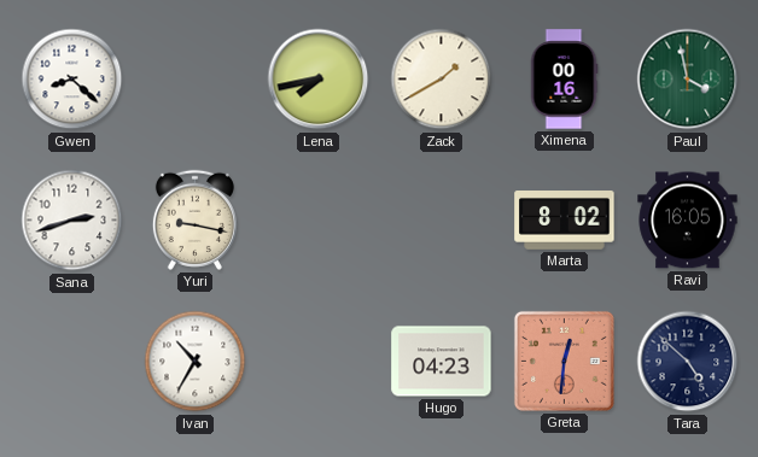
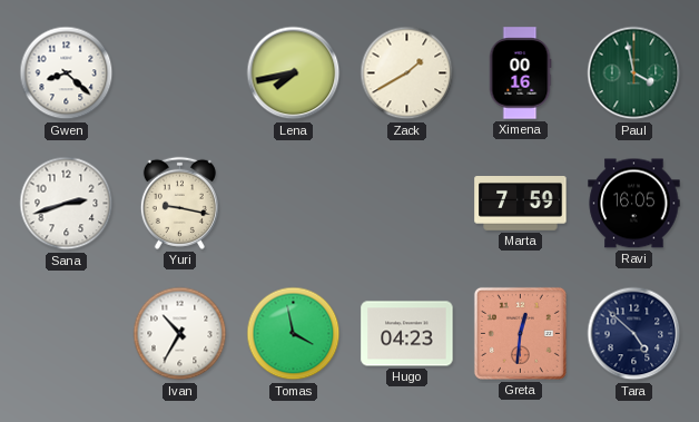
Marta: 8:02 -> 7:59
Tomas: none -> 3:58
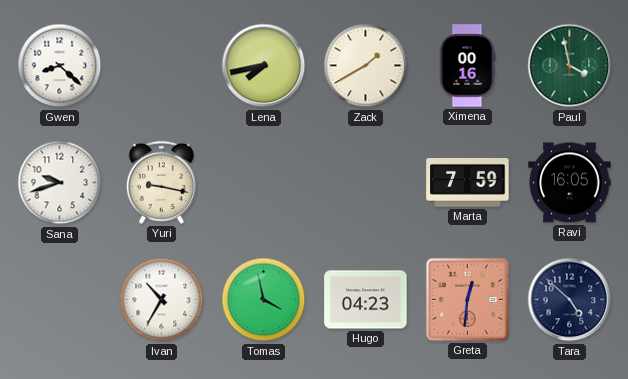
Sana: 2:42 -> 9:42
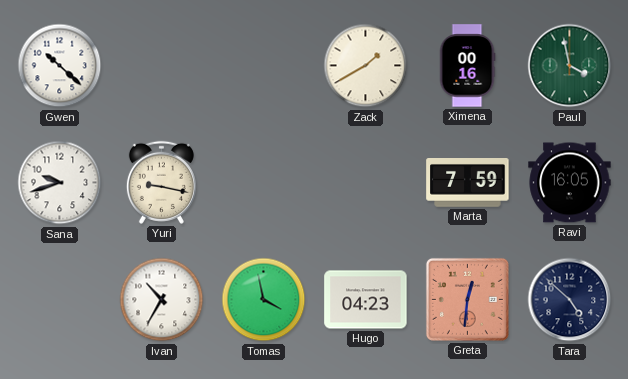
Gwen: 8:22 -> 10:22
Lena: 7:43 -> none
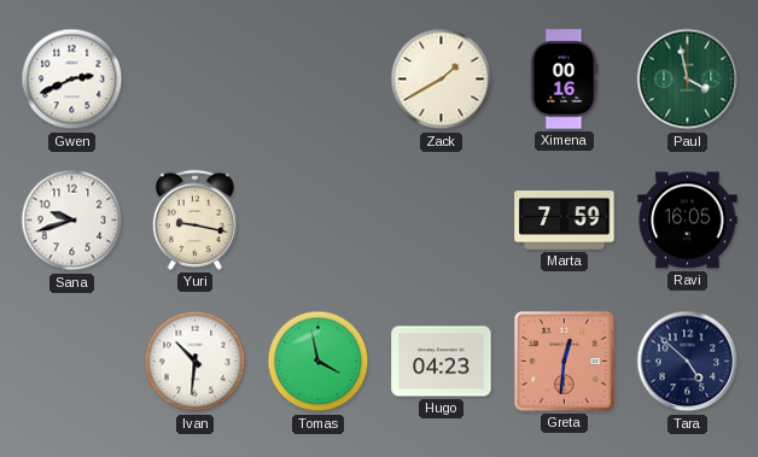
Gwen: 10:22 -> 2:41
Ivan: 10:35 -> 10:31
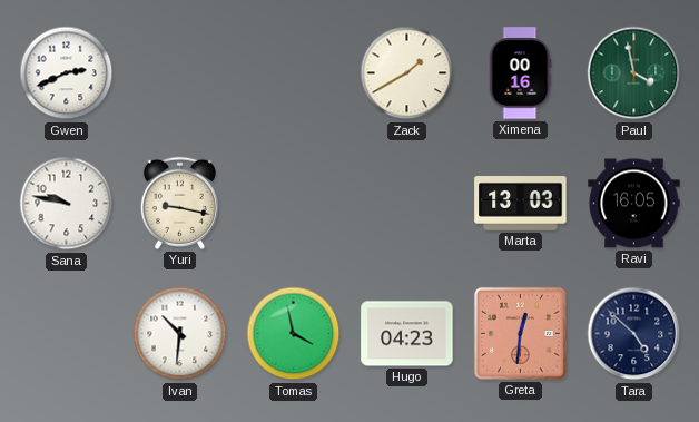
Sana: 9:42 -> 9:47
Marta: 7:59 -> 13:03
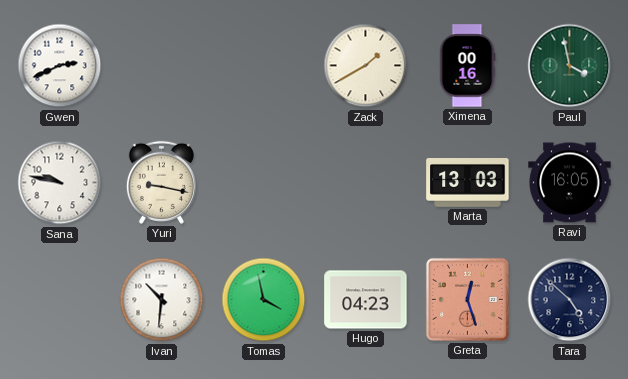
Greta: 12:31 -> 12:27
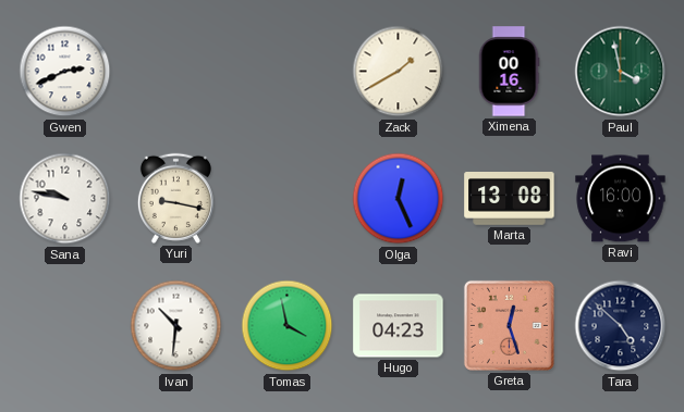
Olga: none -> 12:26
Marta: 13:03 -> 13:08
Ravi: 16:05 -> 16:00
